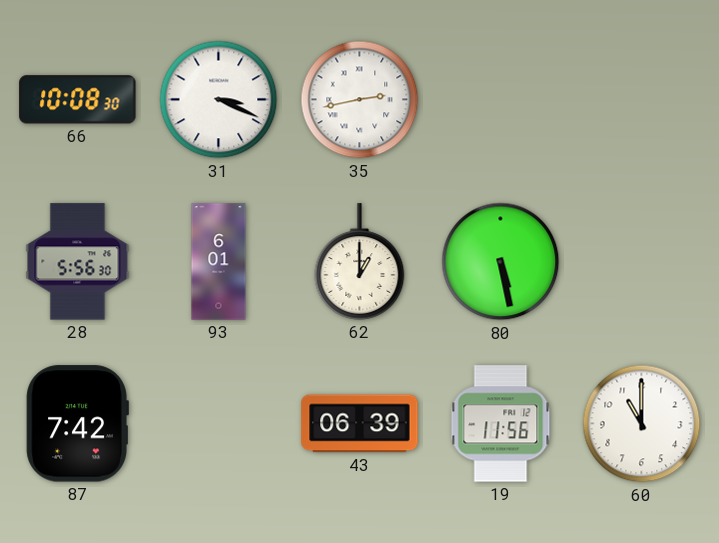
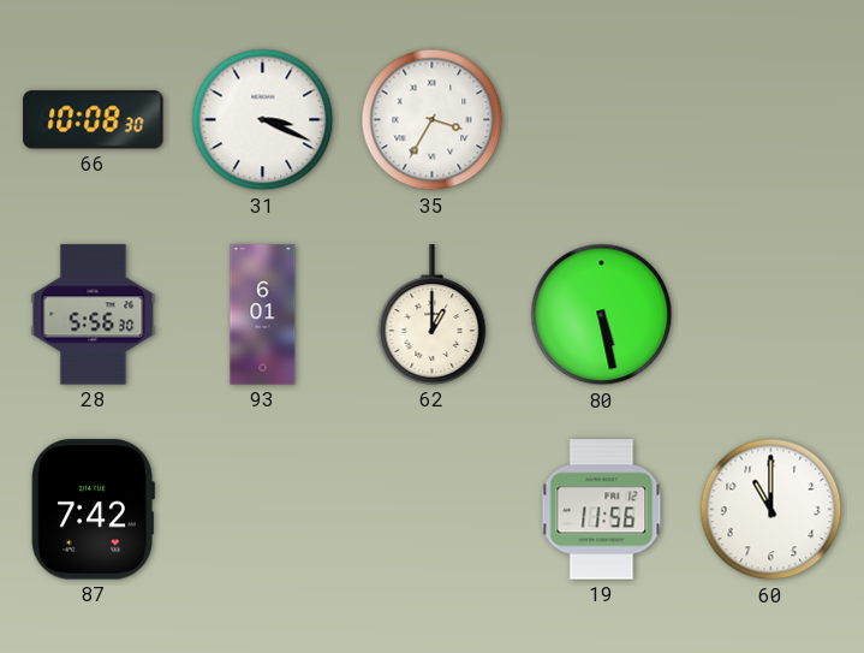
35: 2:43 -> 3:35
43: 06:39 -> none
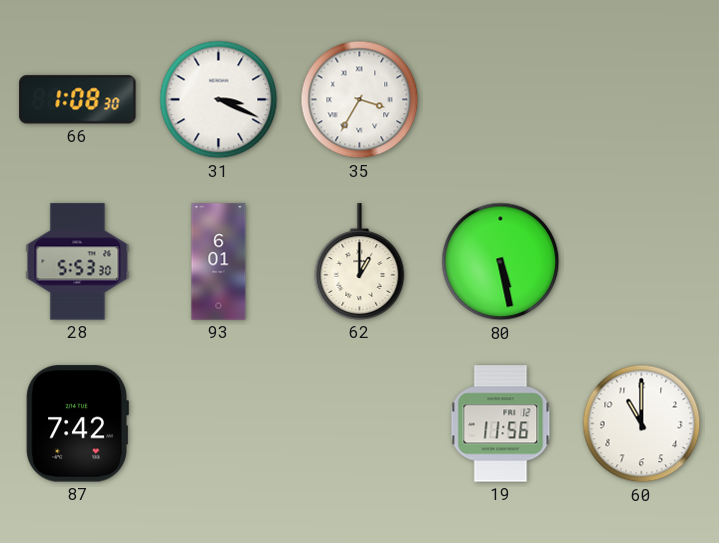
66: 10:08 -> 1:08
28: 5:56 -> 5:53
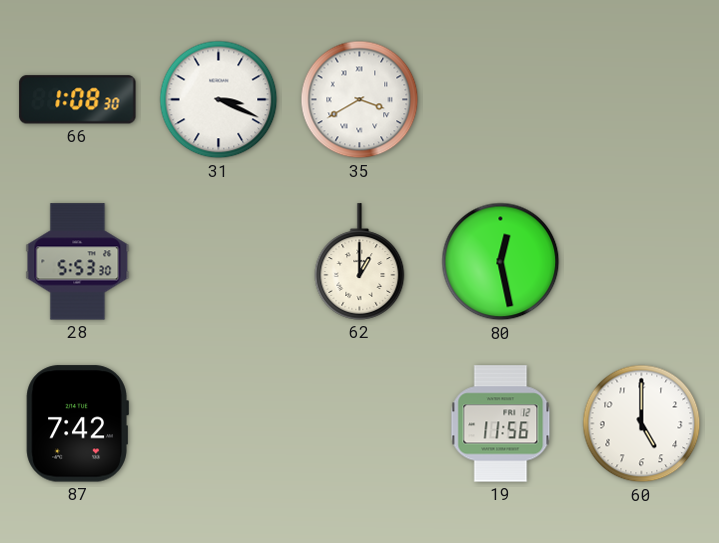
35: 3:35 -> 3:40
93: 6:01 -> none
80: 5:28 -> 12:28
60: 11:00 -> 5:00
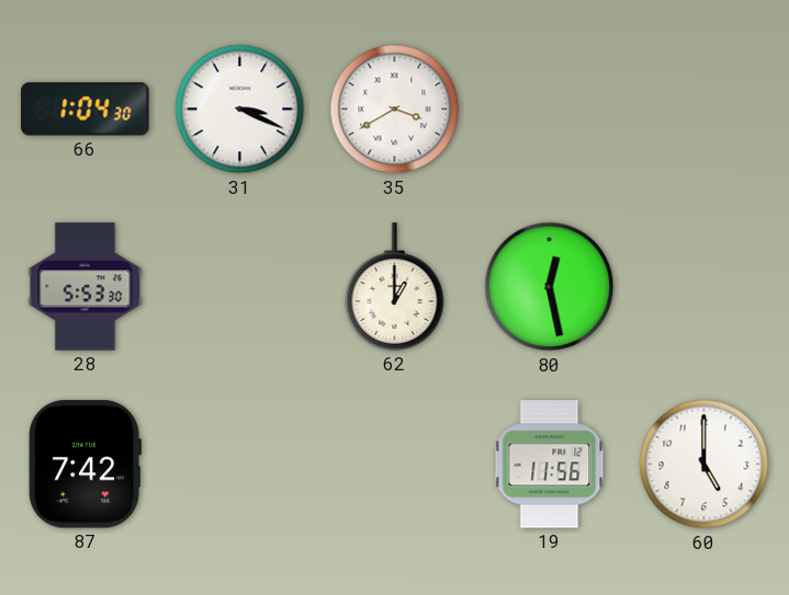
66: 1:08 -> 1:04
